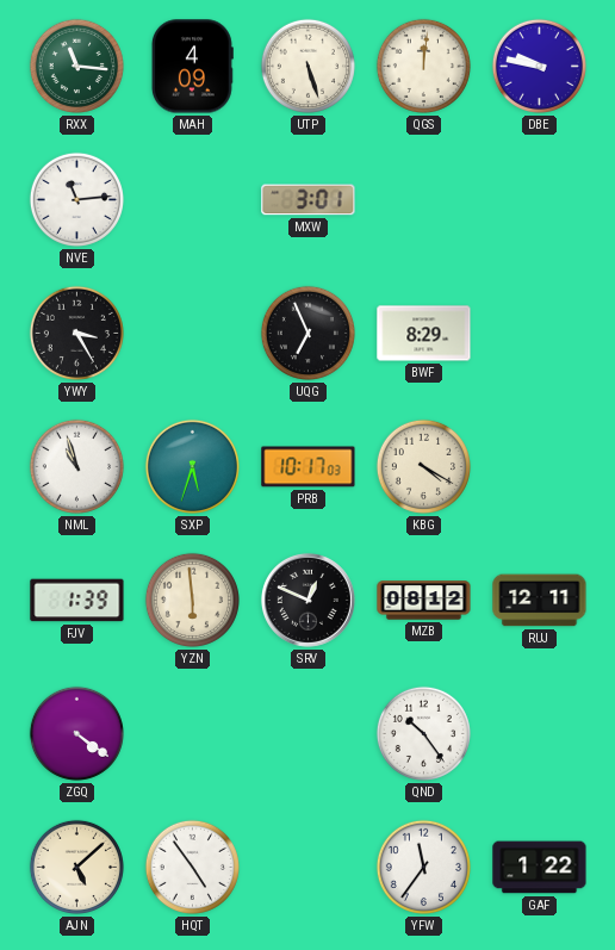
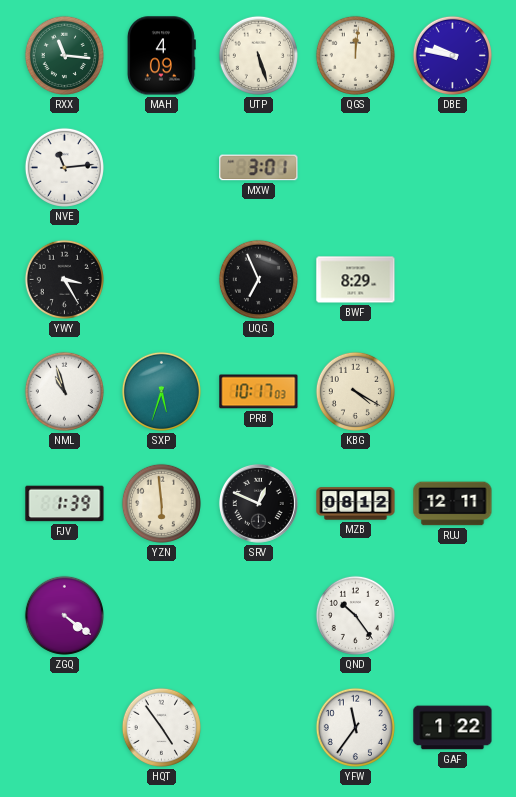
AJN: 5:08 -> none
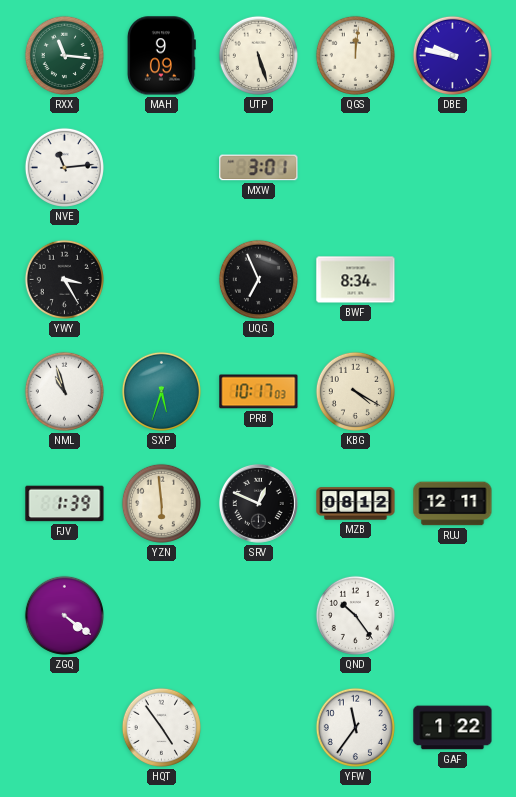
MAH: 4:09 -> 9:09
BWF: 8:29 -> 8:34
